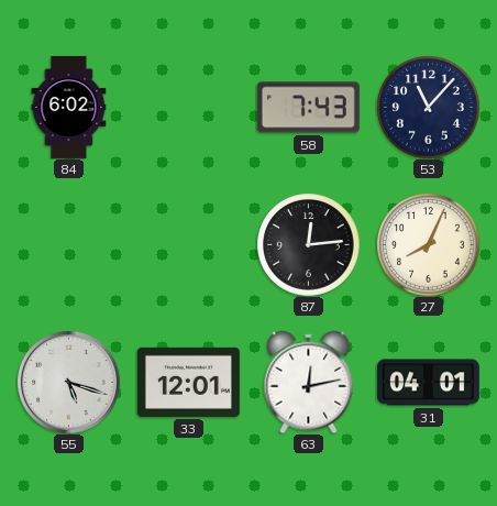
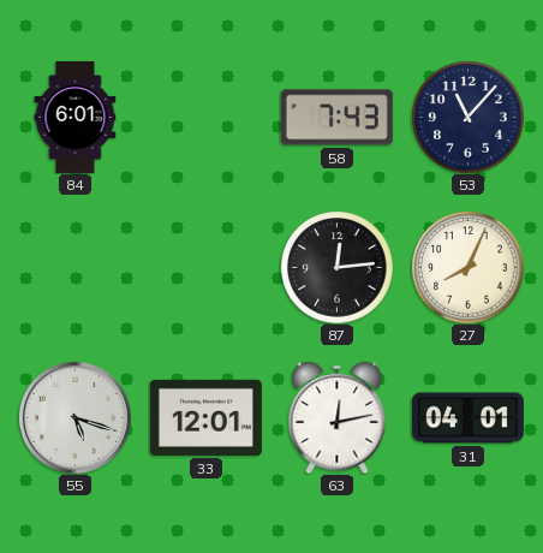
84: 6:02 -> 6:01
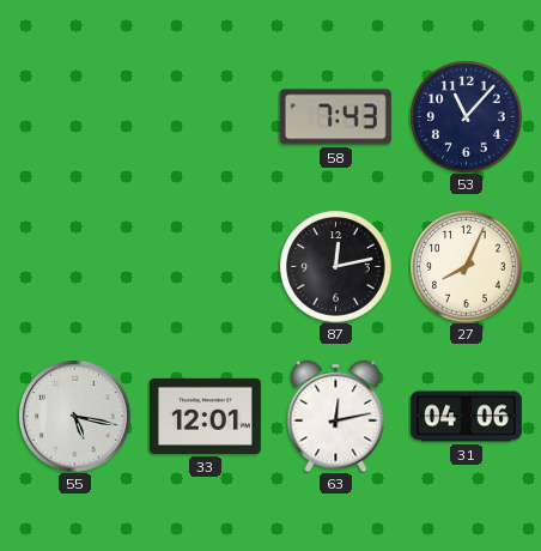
84: 6:01 -> none
87: 12:14 -> 12:13
55: 5:18 -> 5:17
31: 04:01 -> 04:06
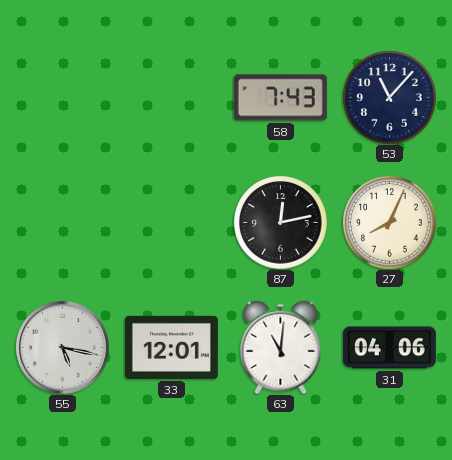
63: 12:13 -> 11:01
